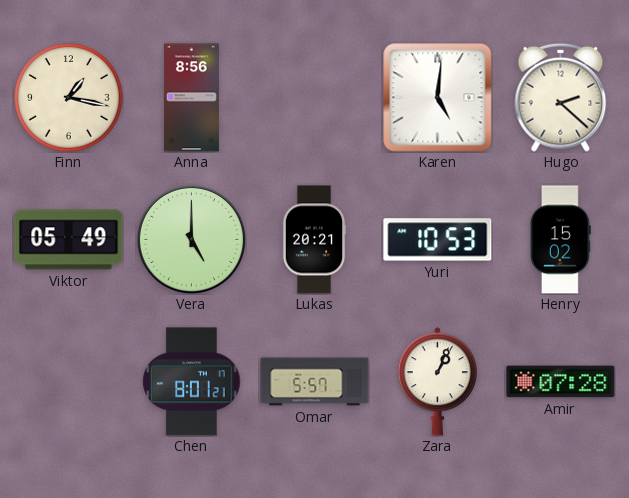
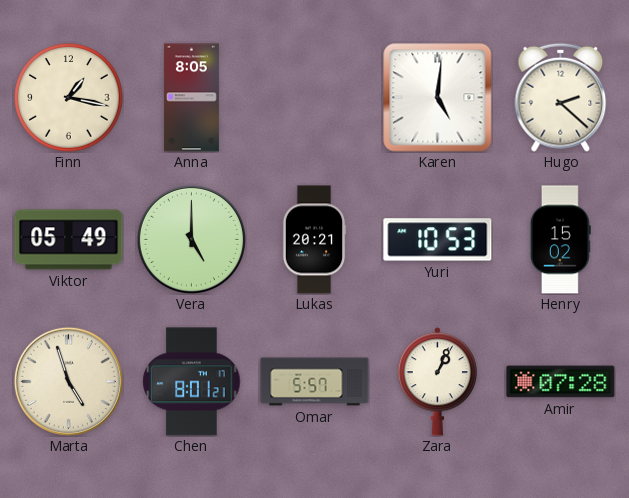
Anna: 8:56 -> 8:05
Marta: none -> 4:57
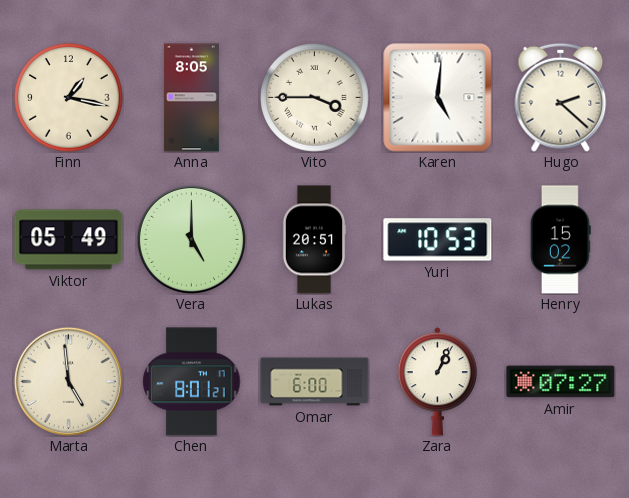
Vito: none -> 3:45
Lukas: 20:21 -> 20:51
Marta: 4:57 -> 4:59
Omar: 5:57 -> 6:00
Amir: 07:28 -> 07:27
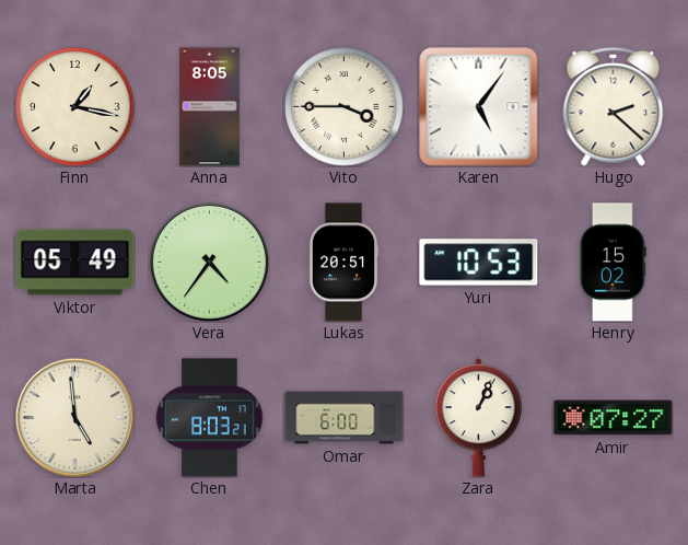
Karen: 5:01 -> 5:06
Vera: 5:00 -> 4:36
Chen: 8:01 -> 8:03
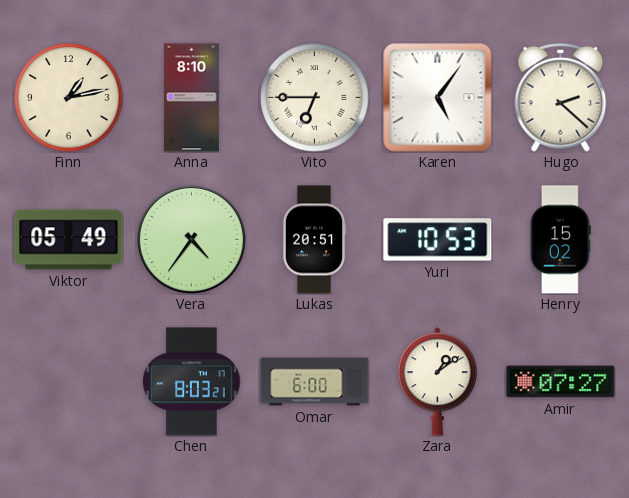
Finn: 1:17 -> 1:13
Anna: 8:05 -> 8:10
Vito: 3:45 -> 6:45
Marta: 4:59 -> none
Zara: 1:04 -> 1:09
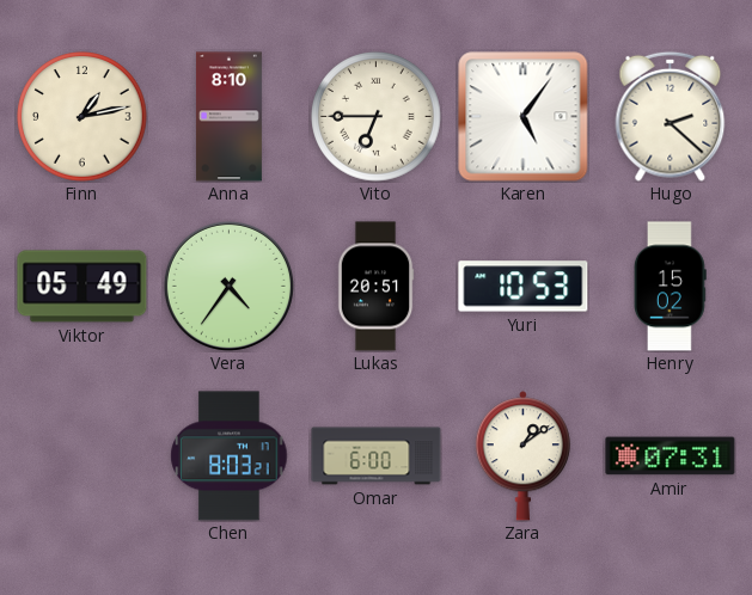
Amir: 07:27 -> 07:31
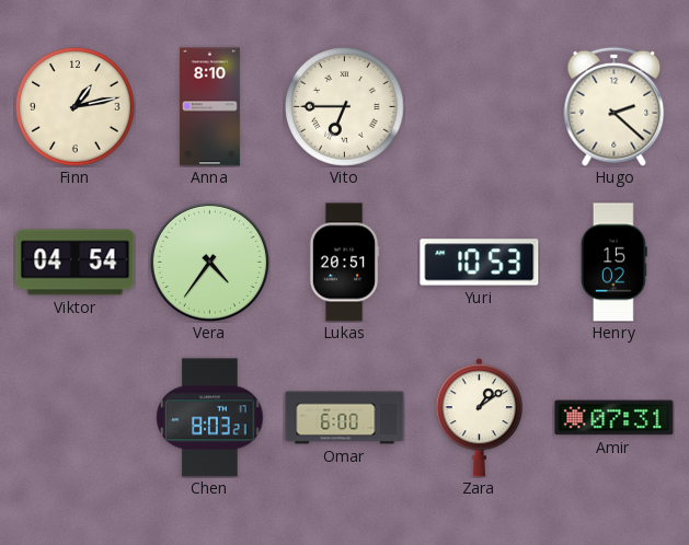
Karen: 5:06 -> none
Viktor: 05:49 -> 04:54
